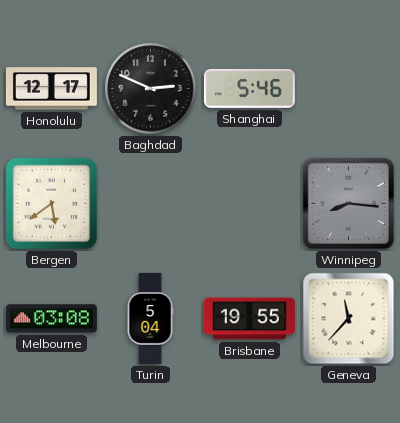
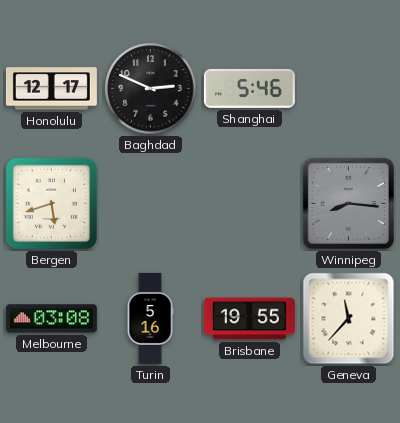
Bergen: 5:39 -> 5:42
Turin: 5:04 -> 5:16
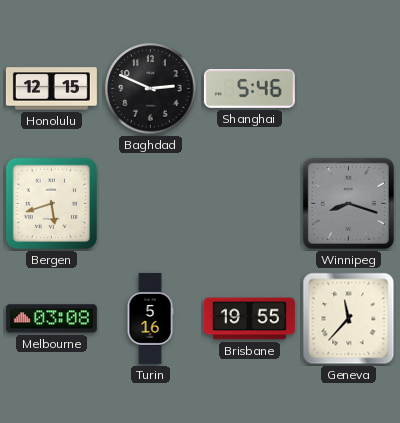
Honolulu: 12:17 -> 12:15
Winnipeg: 8:16 -> 8:18
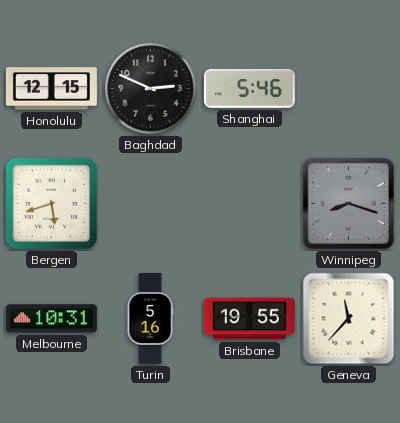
Melbourne: 03:08 -> 10:31
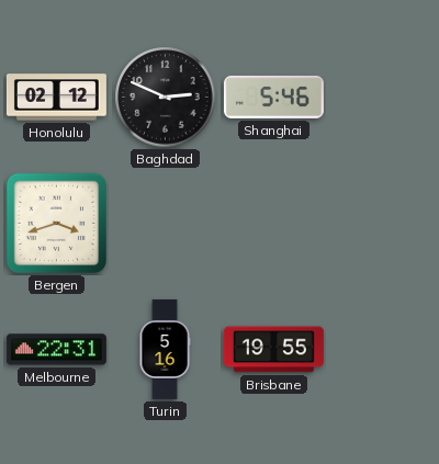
Honolulu: 12:15 -> 02:12
Bergen: 5:42 -> 3:42
Winnipeg: 8:18 -> none
Melbourne: 10:31 -> 22:31
Geneva: 11:37 -> none
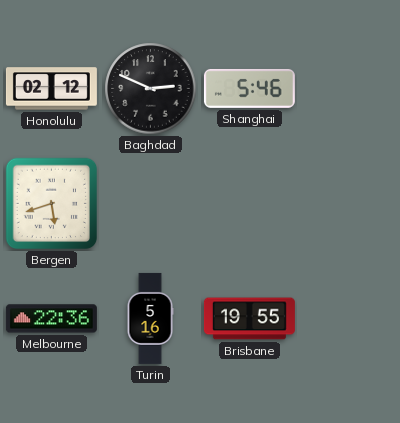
Bergen: 3:42 -> 5:42
Melbourne: 22:31 -> 22:36
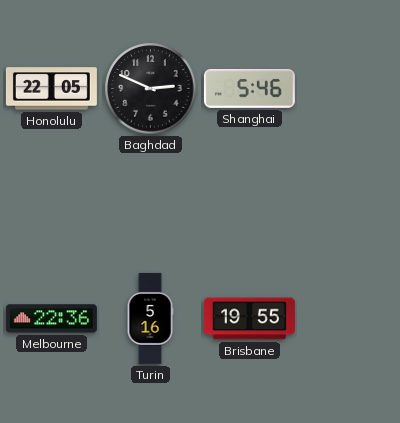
Honolulu: 02:12 -> 22:05
Bergen: 5:42 -> none
